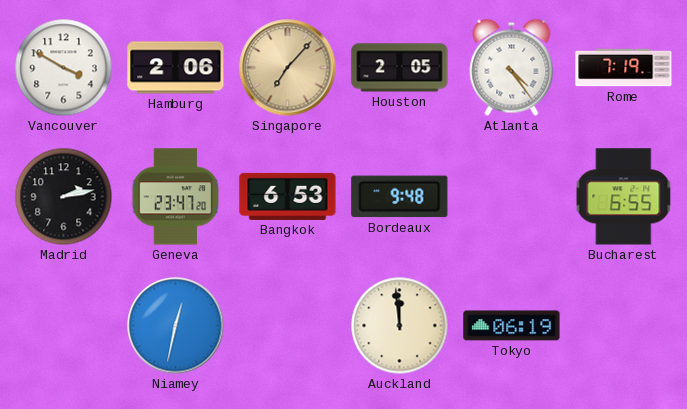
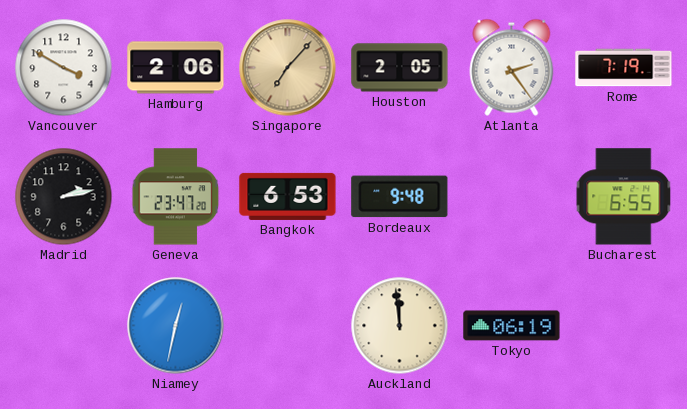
Atlanta: 4:24 -> 2:24
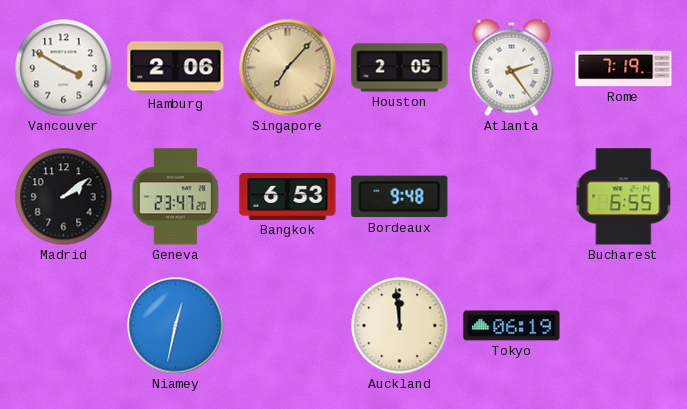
Madrid: 2:13 -> 2:09
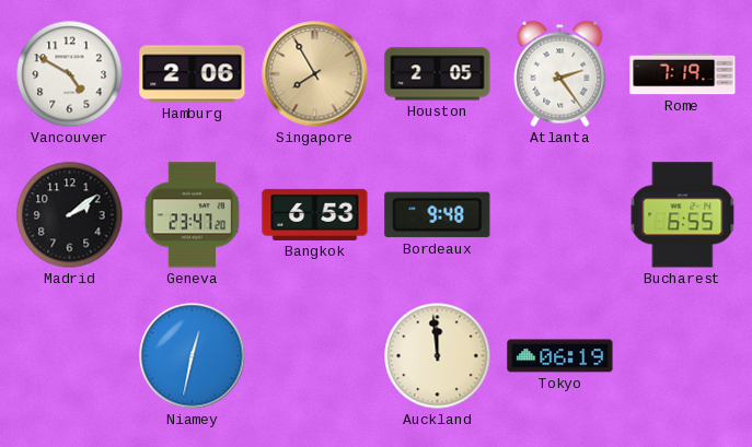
Vancouver: 3:50 -> 4:50
Singapore: 7:07 -> 7:55
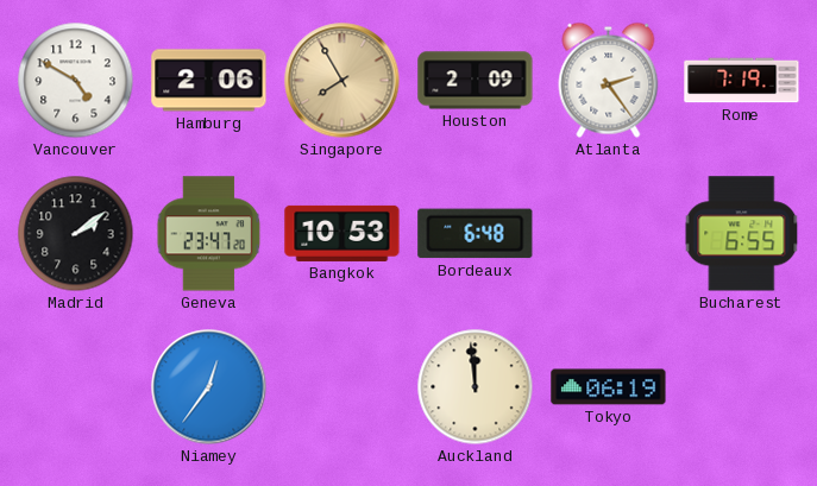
Houston: 2:05 -> 2:09
Bangkok: 6:53 -> 10:53
Bordeaux: 9:48 -> 6:48
Niamey: 12:32 -> 12:36
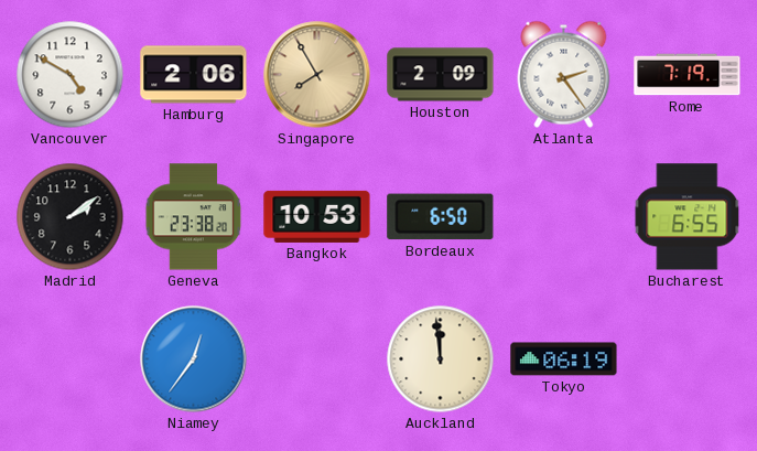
Geneva: 23:47 -> 23:38
Bordeaux: 6:48 -> 6:50
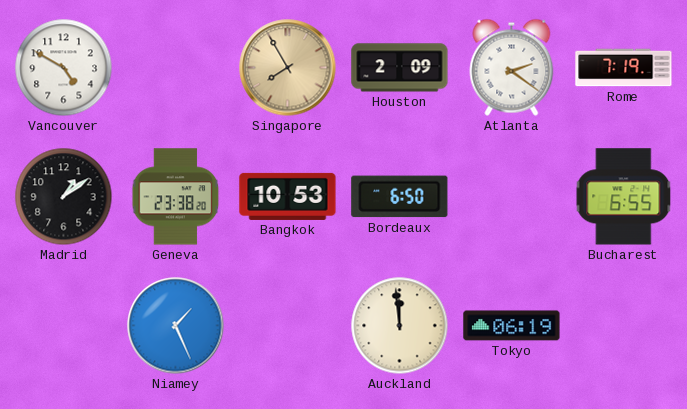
Hamburg: 2:06 -> none
Atlanta: 2:24 -> 2:21
Madrid: 2:09 -> 1:09
Niamey: 12:36 -> 1:26
